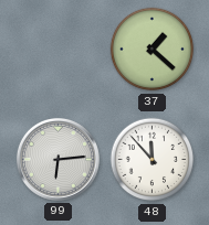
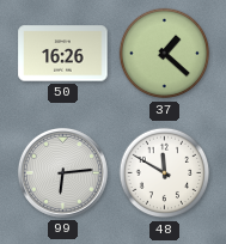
50: none -> 16:26
48: 11:53 -> 11:50
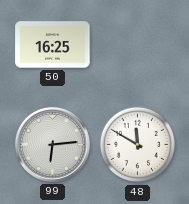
50: 16:26 -> 16:25
37: 1:22 -> none
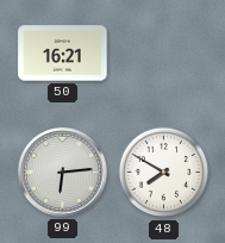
50: 16:25 -> 16:21
48: 11:50 -> 7:50
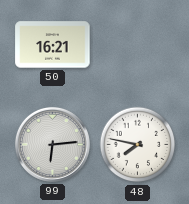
48: 7:50 -> 7:47
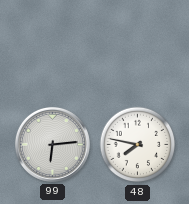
50: 16:21 -> none
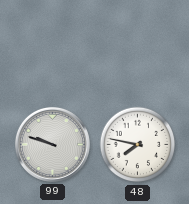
99: 6:14 -> 9:48
